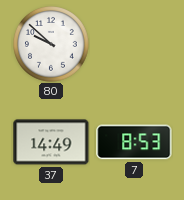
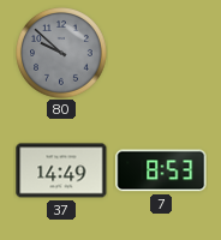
80 dial: white -> grey
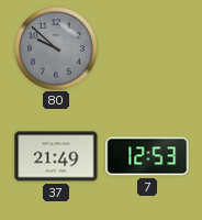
37: 14:49 -> 21:49
7: 8:53 -> 12:53
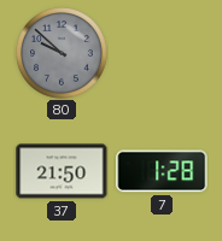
37: 21:49 -> 21:50
7: 12:53 -> 1:28
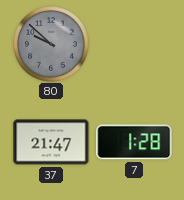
37: 21:50 -> 21:47
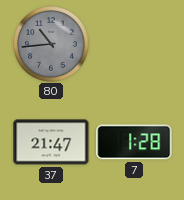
80: 9:52 -> 10:44
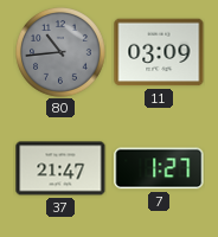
11: none -> 03:09
7: 1:28 -> 1:27
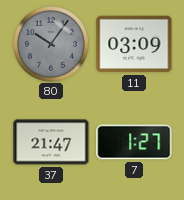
80: 10:44 -> 10:06
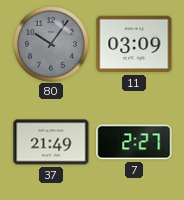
37: 21:47 -> 21:49
7: 1:27 -> 2:27
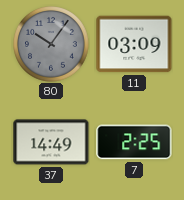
37: 21:49 -> 14:49
7: 2:27 -> 2:25
